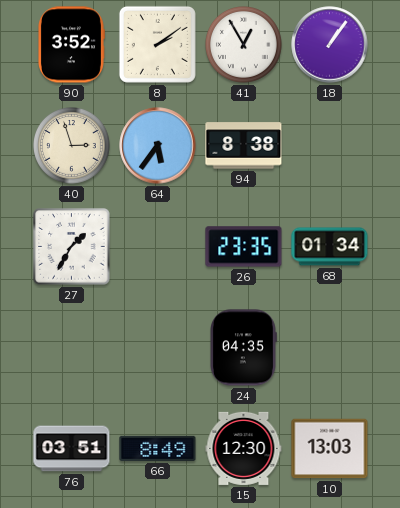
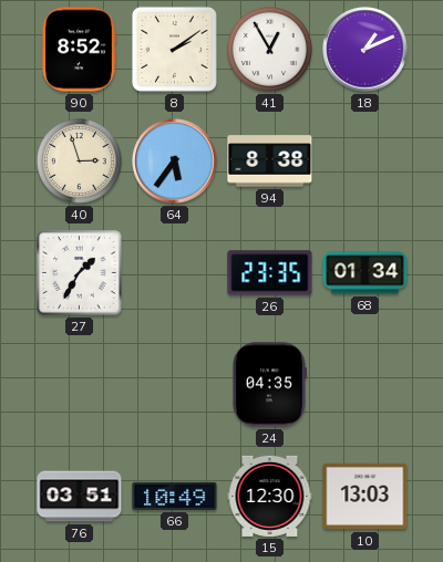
90: 3:52 -> 8:52
18: 1:06 -> 1:11
66: 8:49 -> 10:49
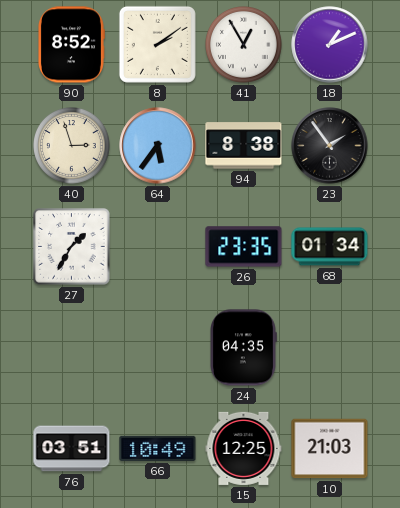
23: none -> 1:54
15: 12:30 -> 12:25
10: 13:03 -> 21:03
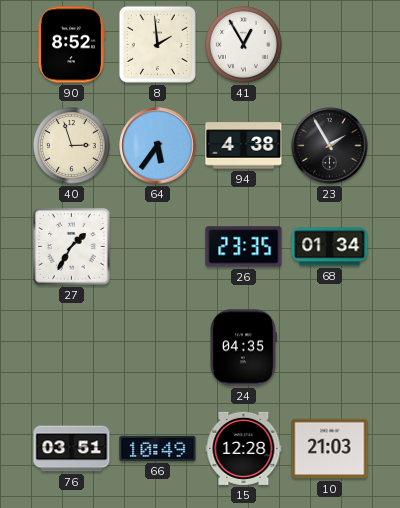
8: 2:09 -> 1:59
18: 1:11 -> none
94: 8:38 -> 4:38
23: 1:54 -> 1:55
15: 12:25 -> 12:28
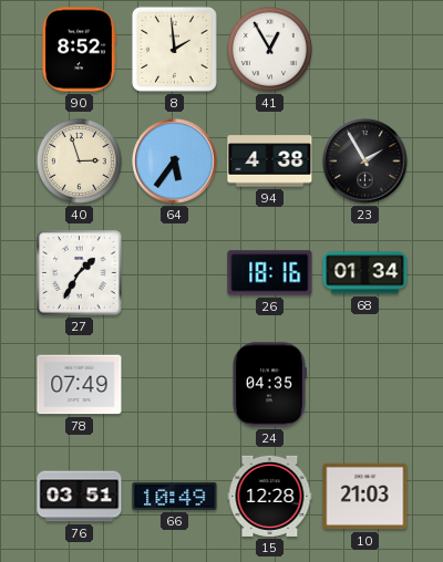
26: 23:35 -> 18:16
78: none -> 07:49
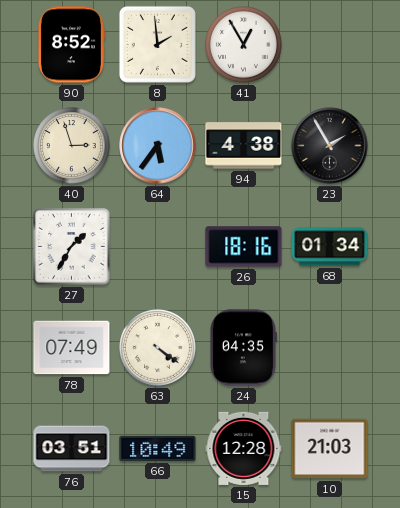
63: none -> 4:21
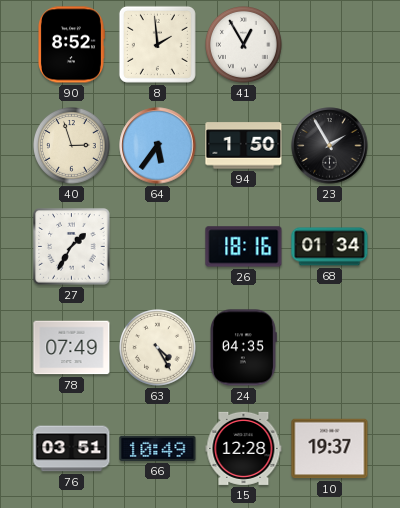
94: 4:38 -> 1:50
63: 4:21 -> 4:25
10: 21:03 -> 19:37
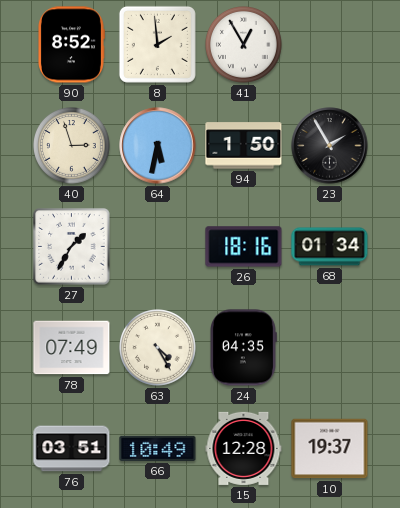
64: 5:36 -> 5:32
